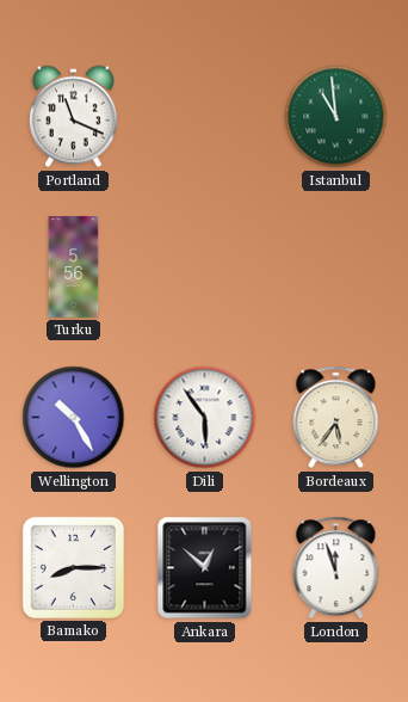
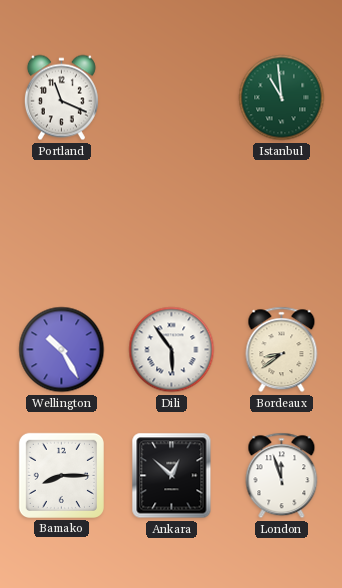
Turku: 5:56 -> none
Bordeaux: 5:36 -> 8:39
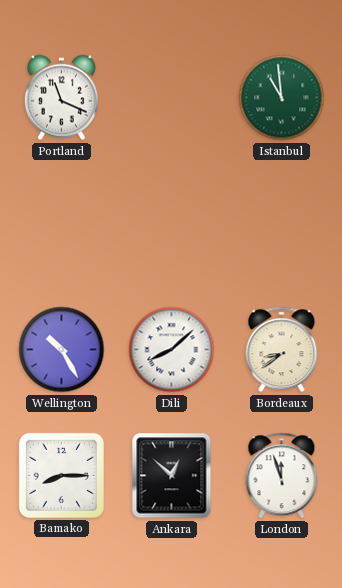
Dili: 5:54 -> 8:08
